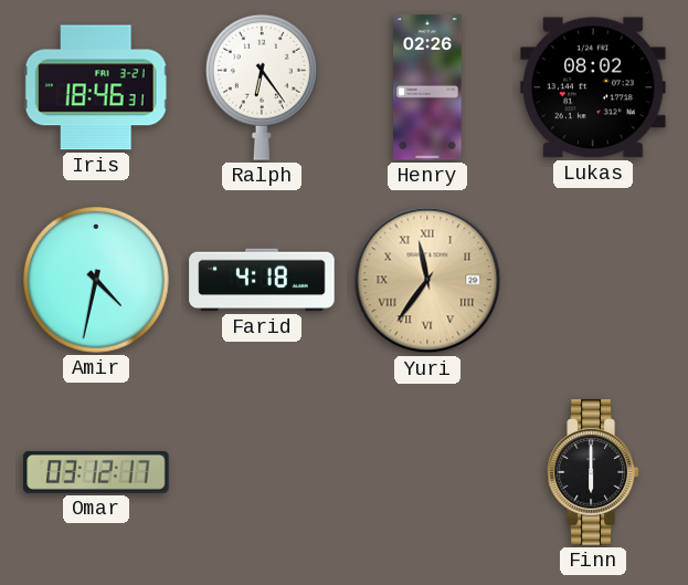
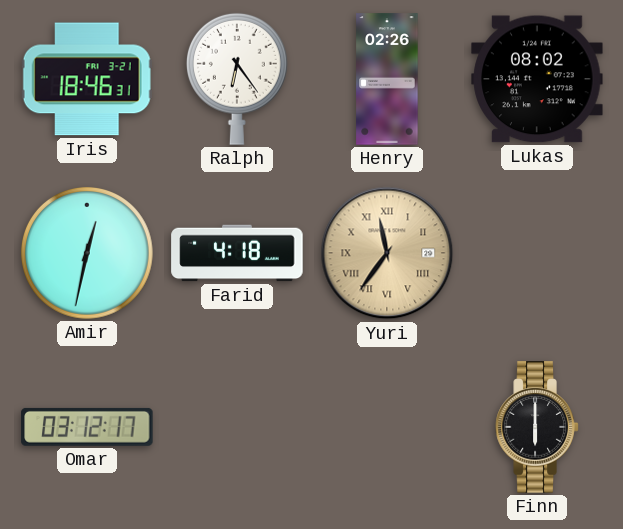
Amir: 4:32 -> 12:32
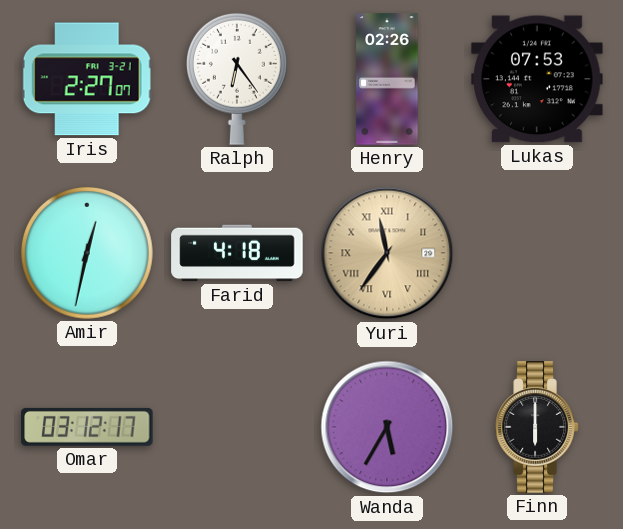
Iris: 18:46 -> 2:27
Lukas: 08:02 -> 07:53
Wanda: none -> 5:35
